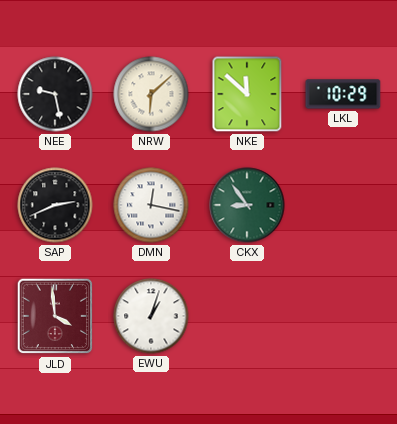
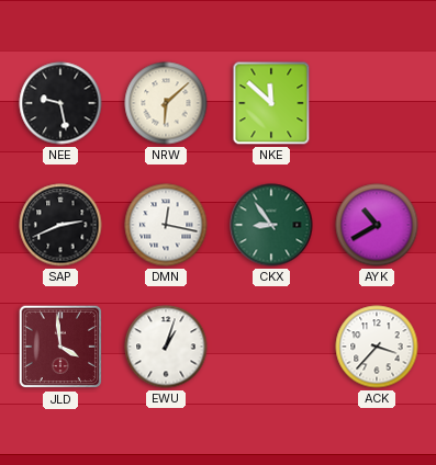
LKL: 10:29 -> none
AYK: none -> 10:40
ACK: none -> 3:37
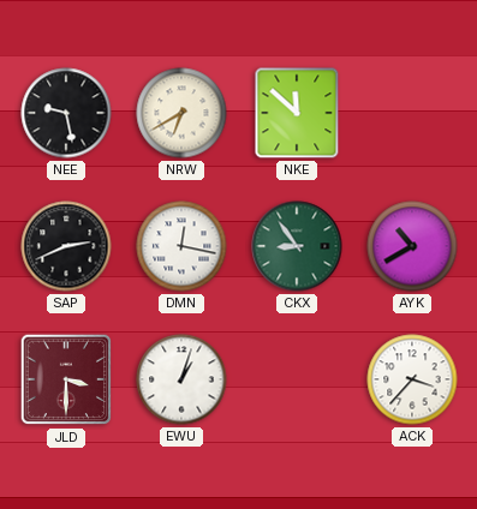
NRW: 6:08 -> 6:40
JLD: 3:59 -> 3:30
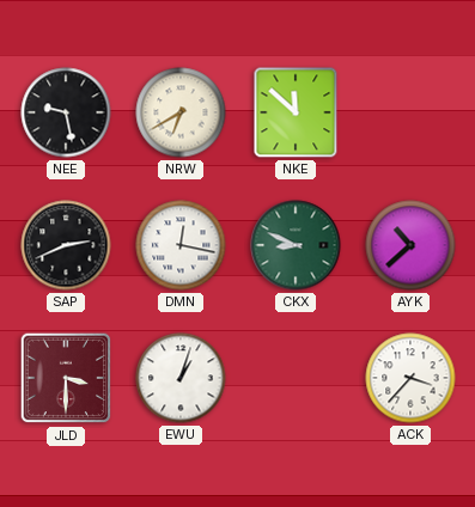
CKX: 8:54 -> 8:49
AYK: 10:40 -> 10:38
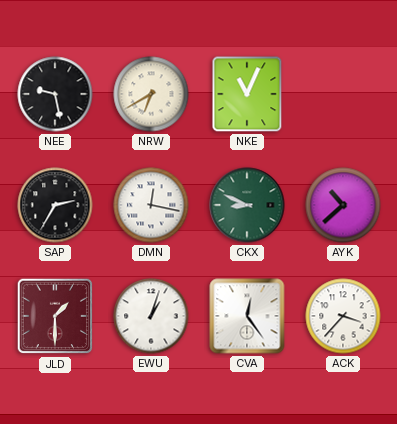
NKE: 11:52 -> 11:04
SAP: 2:41 -> 2:35
JLD: 3:30 -> 1:30
CVA: none -> 12:24
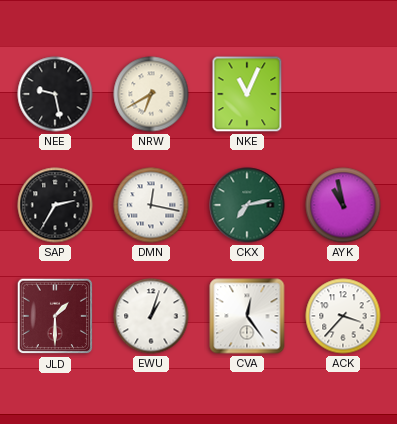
CKX: 8:49 -> 7:13
AYK: 10:38 -> 10:58
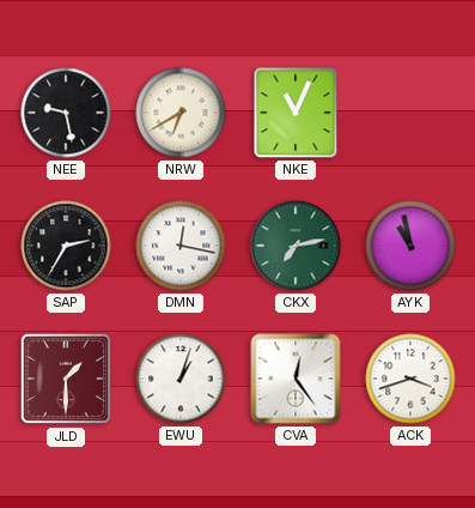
ACK: 3:37 -> 3:42
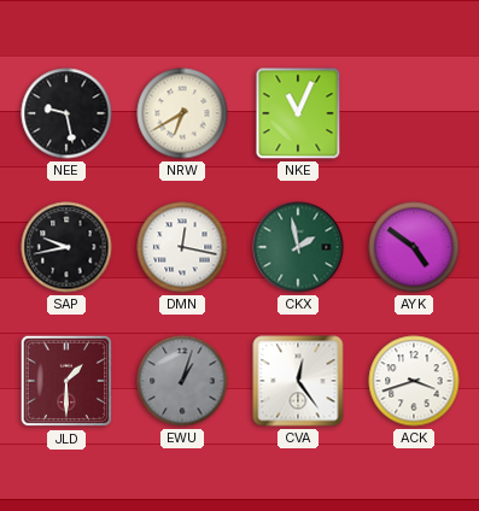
SAP: 2:35 -> 9:43
CKX: 7:13 -> 1:58
AYK: 10:58 -> 4:51
EWU dial: white -> grey
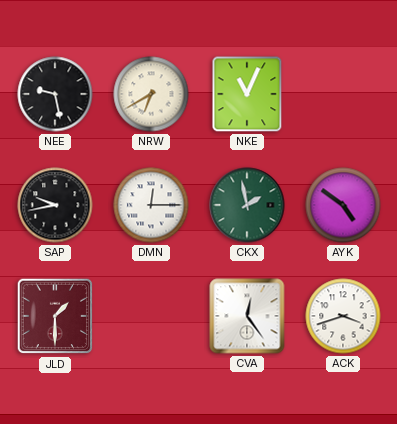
DMN: 12:17 -> 12:15
EWU: 1:03 -> none
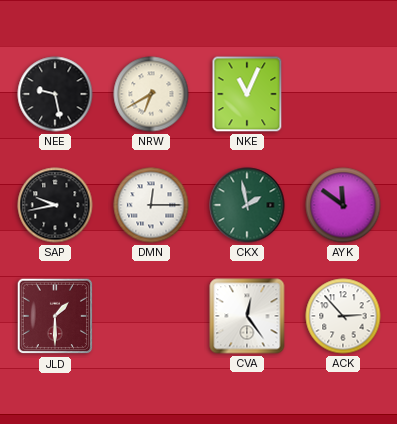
AYK: 4:51 -> 11:51
ACK: 3:42 -> 2:53
